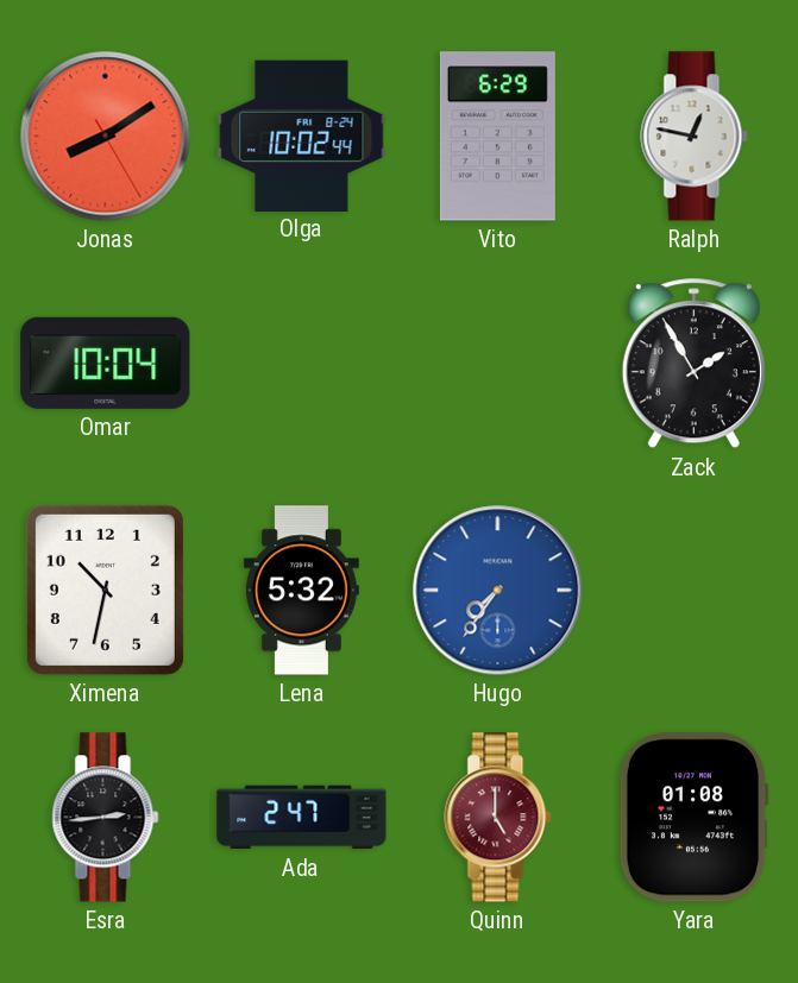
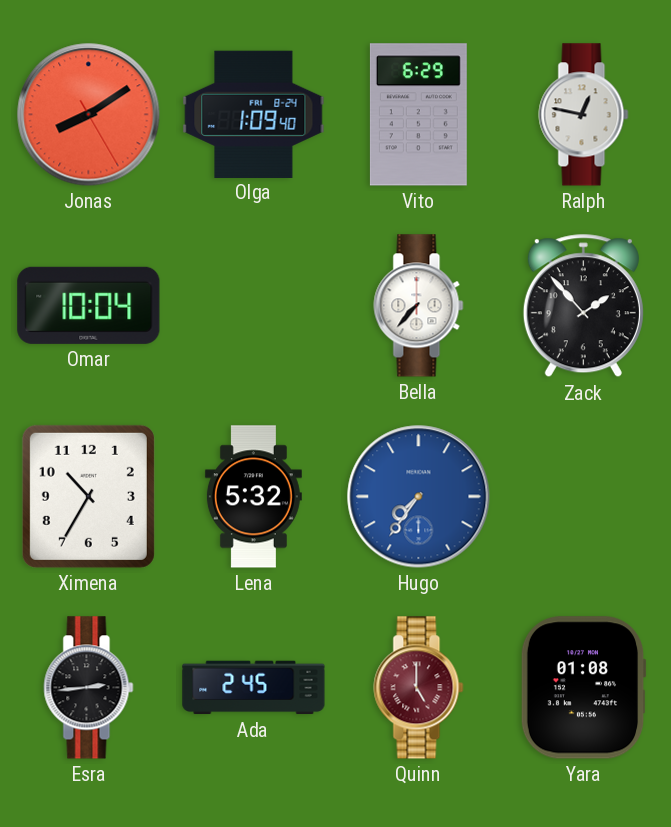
Olga: 10:02 -> 1:09
Bella: none -> 7:37
Zack: 1:55 -> 1:53
Ximena: 10:32 -> 10:35
Ada: 2:47 -> 2:45
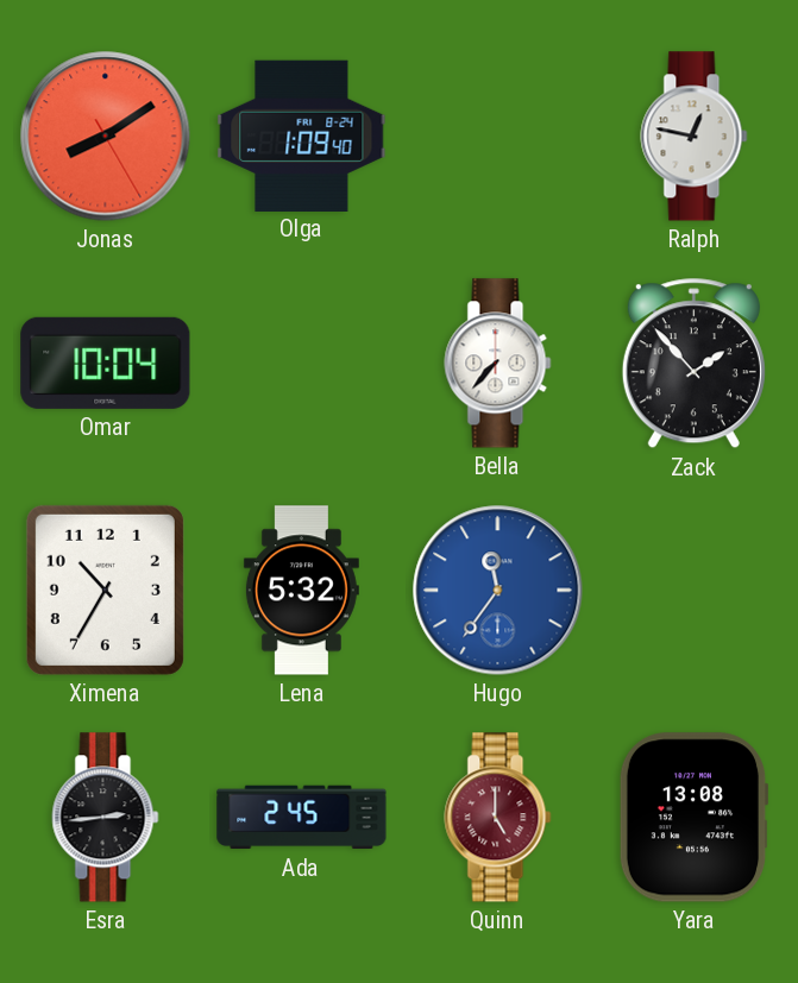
Vito: 6:29 -> none
Hugo: 7:36 -> 11:36
Yara: 01:08 -> 13:08
